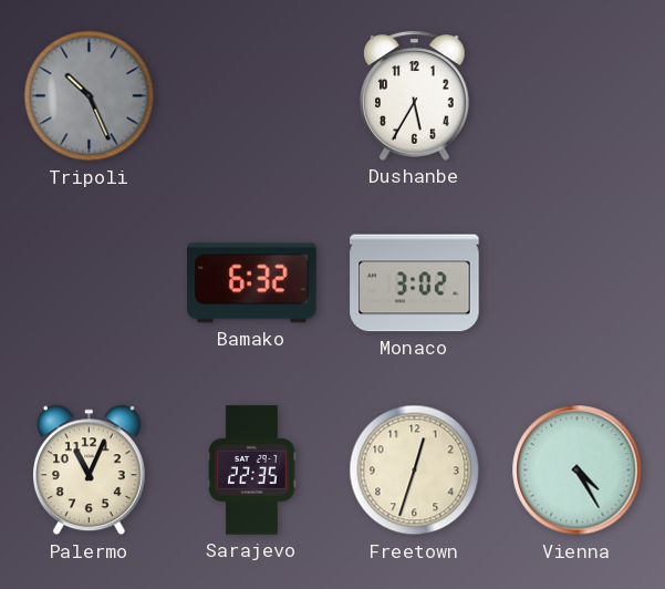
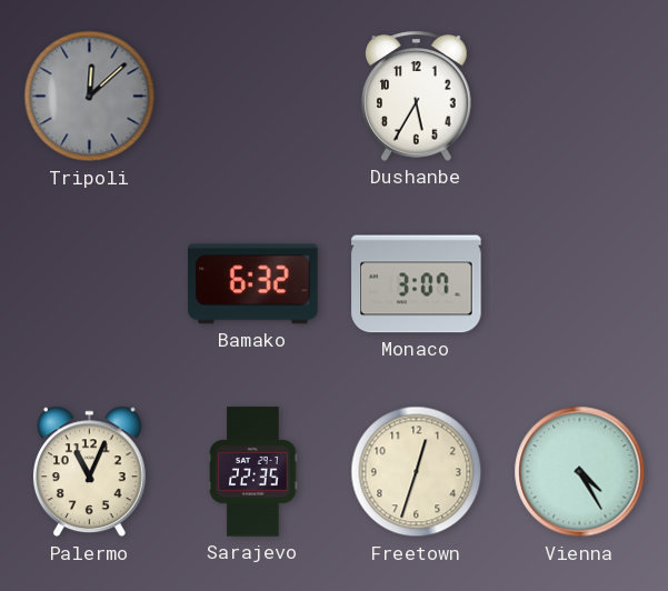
Tripoli: 10:26 -> 12:08
Monaco: 3:02 -> 3:07
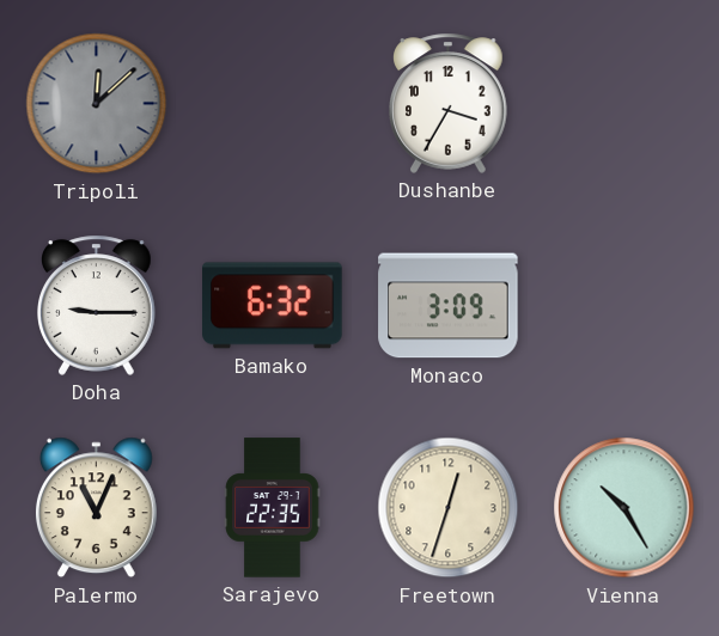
Dushanbe: 5:35 -> 3:35
Doha: none -> 9:15
Monaco: 3:07 -> 3:09
Vienna: 4:25 -> 10:25
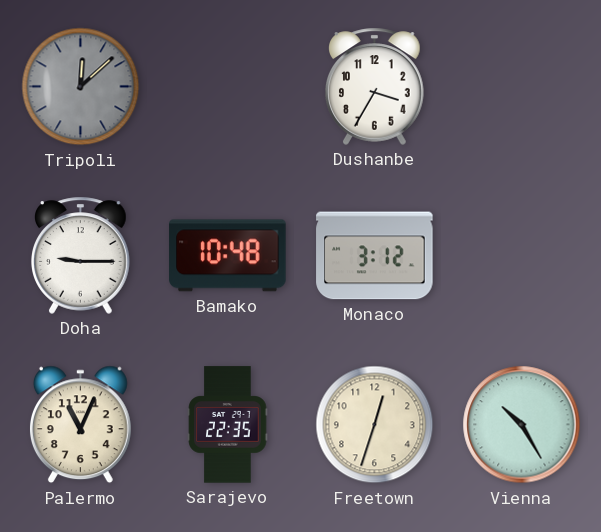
Bamako: 6:32 -> 10:48
Monaco: 3:09 -> 3:12
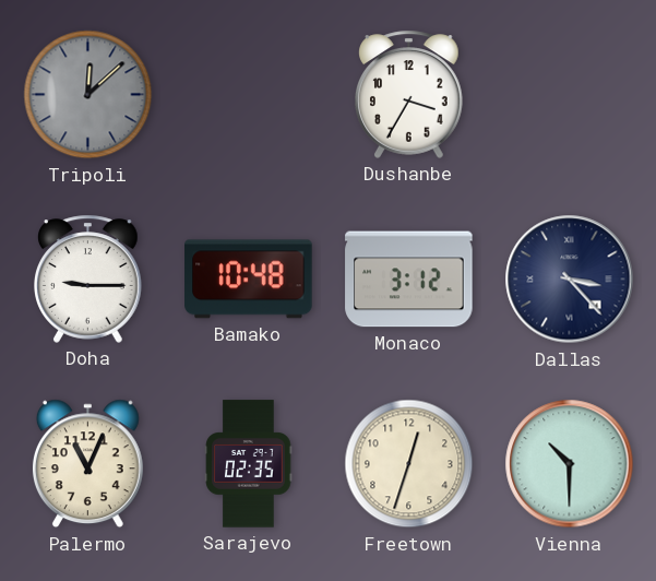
Dallas: none -> 3:23
Sarajevo: 22:35 -> 02:35
Vienna: 10:25 -> 10:30
